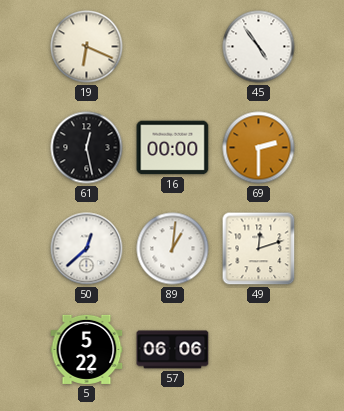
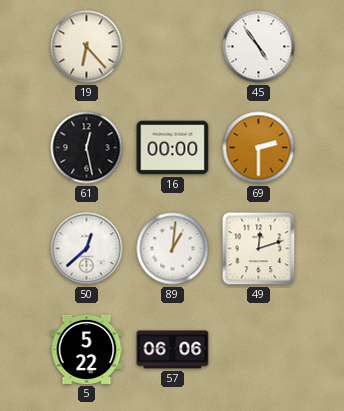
19: 6:19 -> 6:23
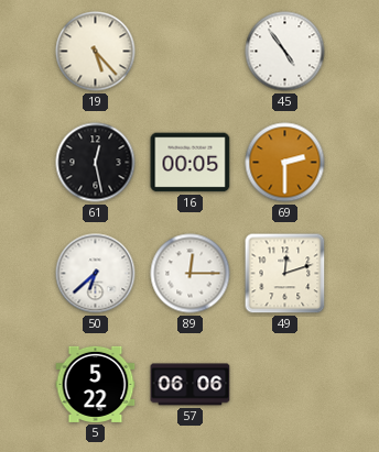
19: 6:23 -> 5:23
16: 00:00 -> 00:05
50: 12:38 -> 6:38
89: 1:01 -> 12:15
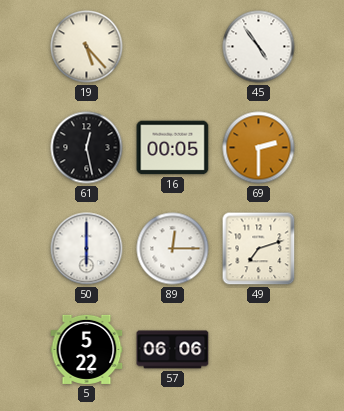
50: 6:38 -> 6:00
49: 12:12 -> 7:12
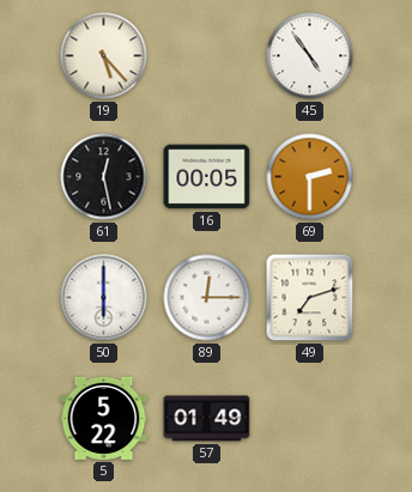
57: 06:06 -> 01:49
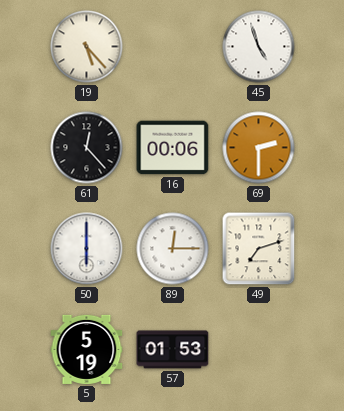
45: 4:54 -> 4:57
61: 12:28 -> 12:23
16: 00:05 -> 00:06
5: 5:22 -> 5:19
57: 01:49 -> 01:53
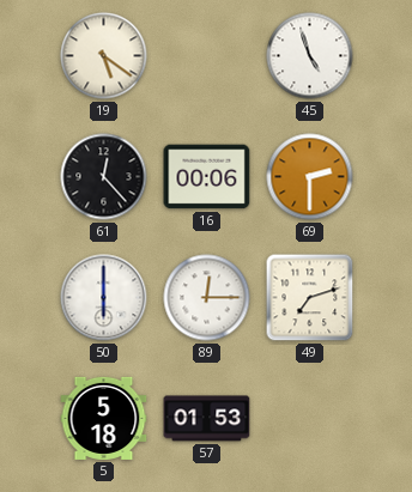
19: 5:23 -> 5:21
5: 5:19 -> 5:18
